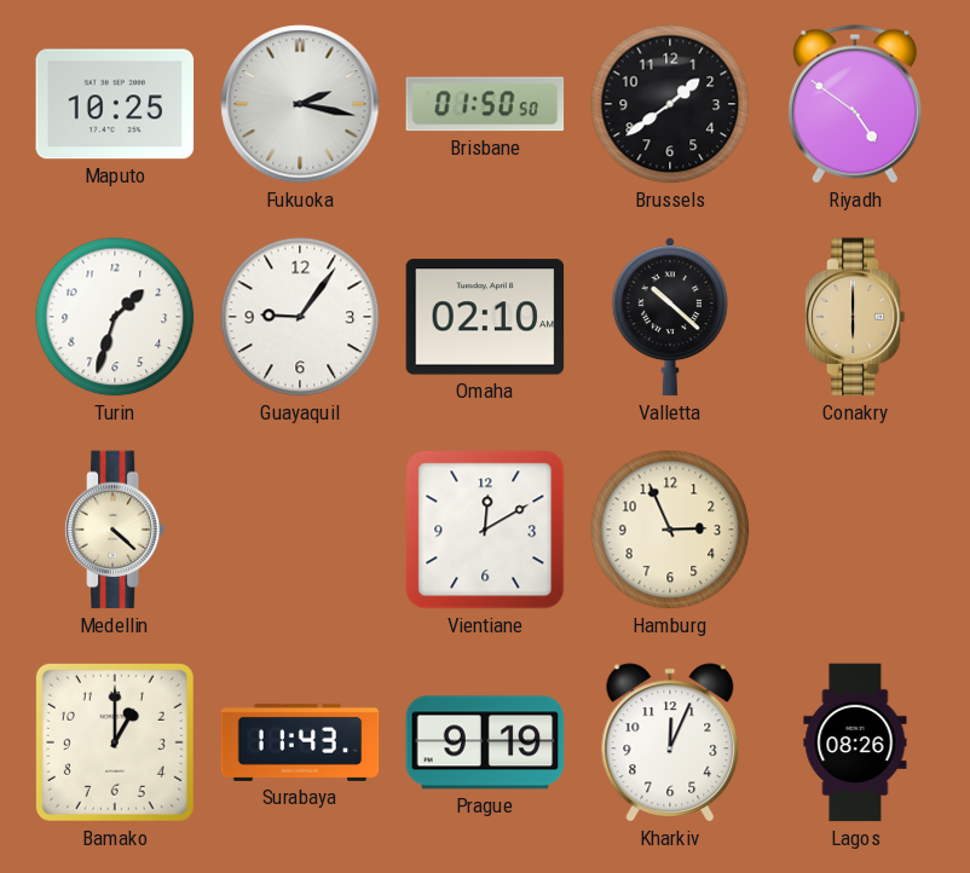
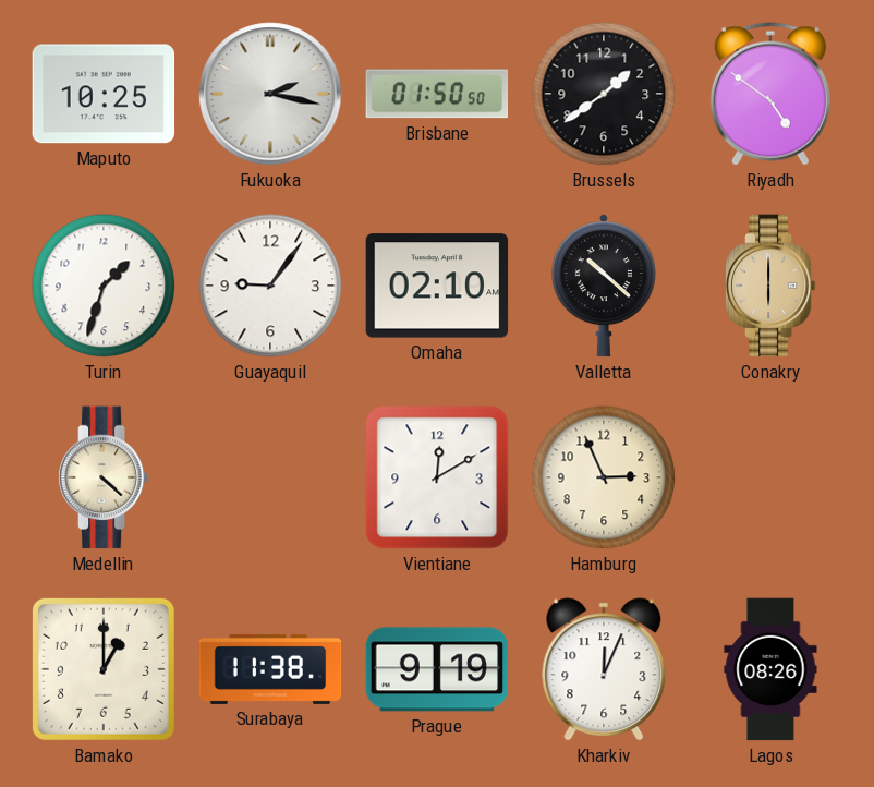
Surabaya: 11:43 -> 11:38
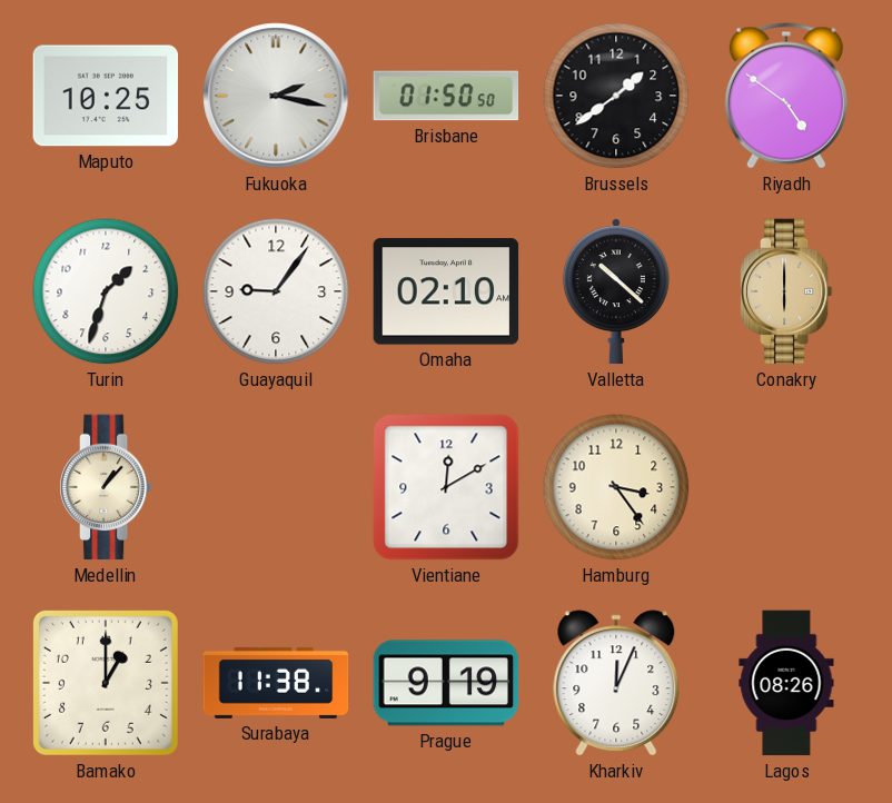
Medellin: 4:22 -> 1:07
Hamburg: 2:56 -> 3:24
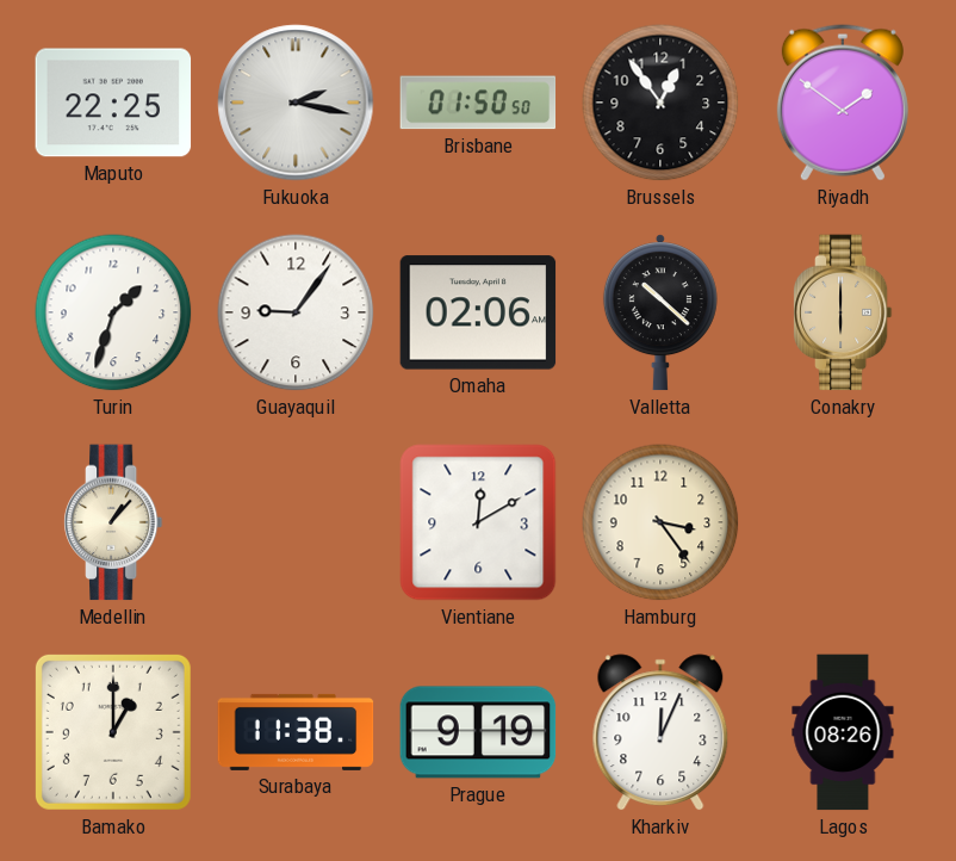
Maputo: 10:25 -> 22:25
Brussels: 1:39 -> 12:54
Riyadh: 4:51 -> 1:51
Omaha: 02:10 -> 02:06
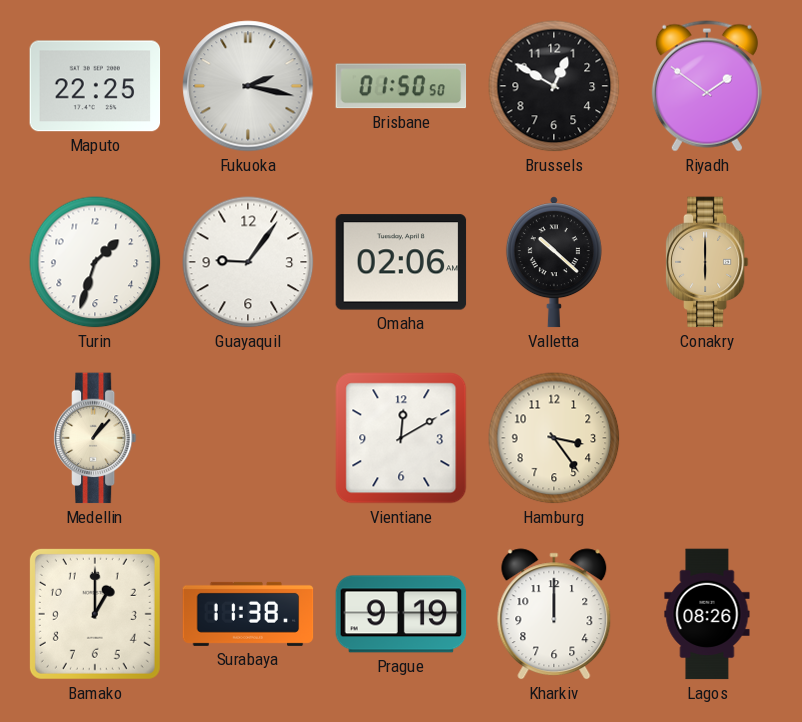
Brussels: 12:54 -> 12:50
Kharkiv: 12:04 -> 12:00
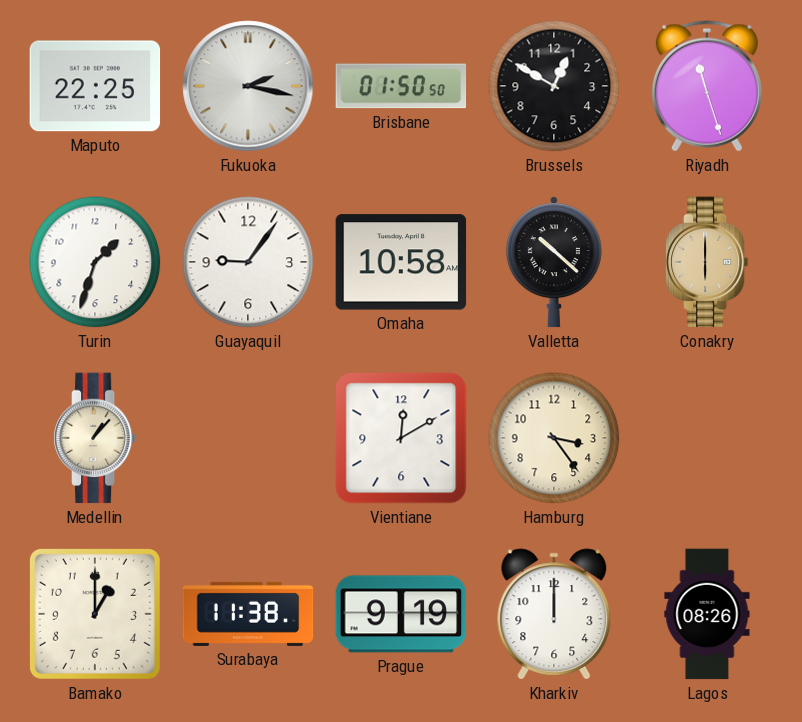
Riyadh: 1:51 -> 11:27
Omaha: 02:06 -> 10:58
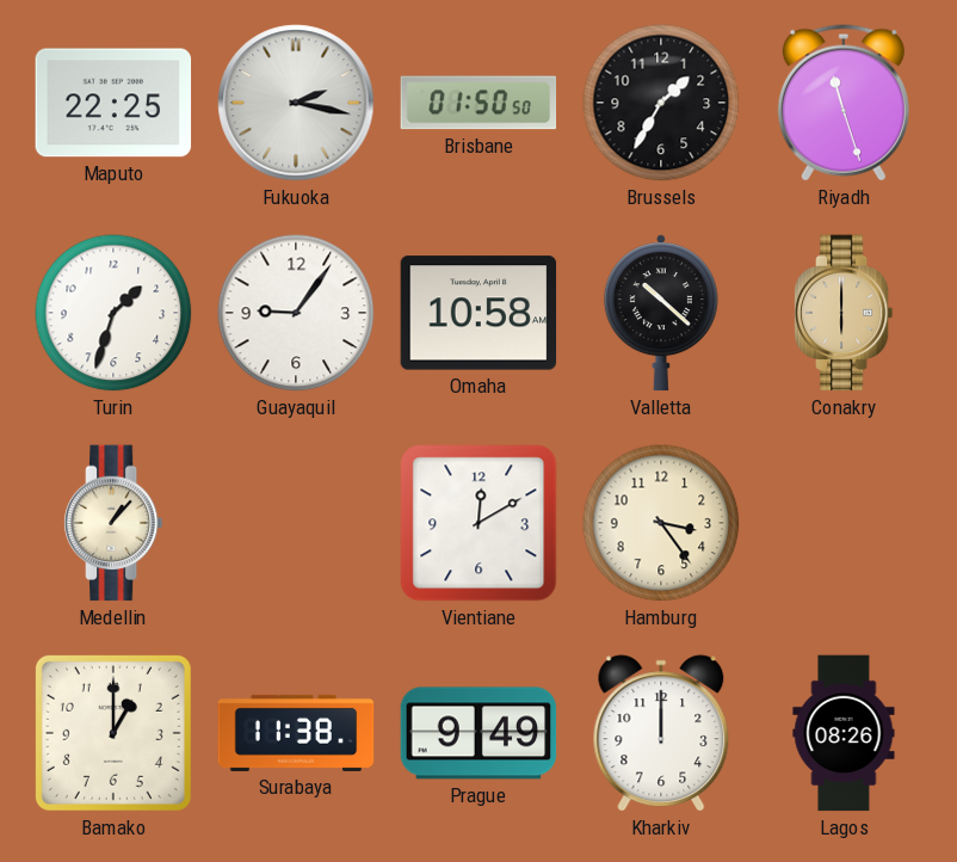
Brussels: 12:50 -> 1:35
Prague: 9:19 -> 9:49
